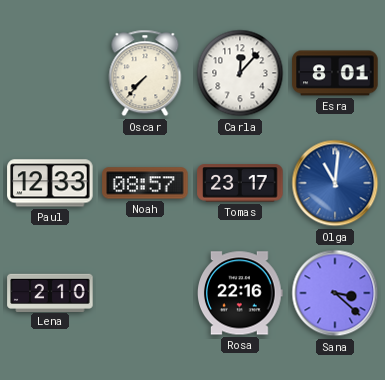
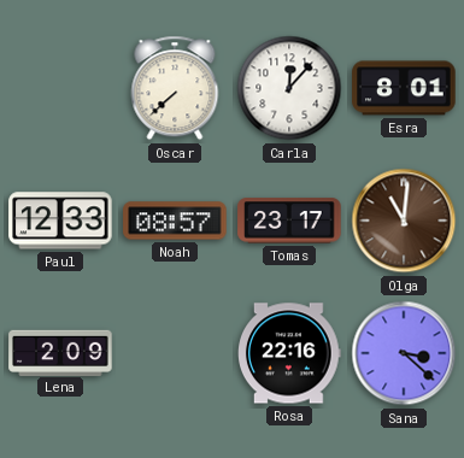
Oscar: 7:37 -> 7:38
Olga dial: blue -> brown
Lena: 2:10 -> 2:09
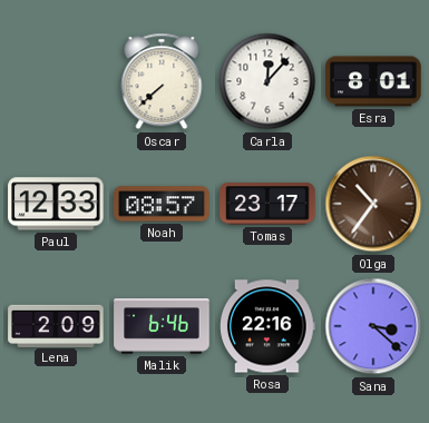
Olga: 11:01 -> 10:36
Malik: none -> 6:46
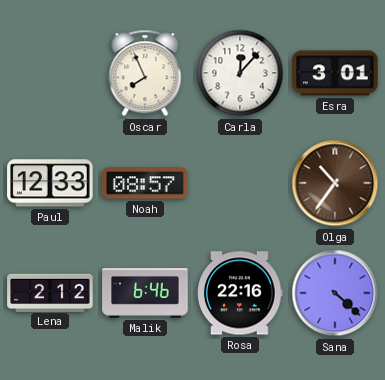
Oscar: 7:38 -> 7:56
Esra: 8:01 -> 3:01
Tomas: 23:17 -> none
Lena: 2:09 -> 2:12
Sana: 3:22 -> 4:22
